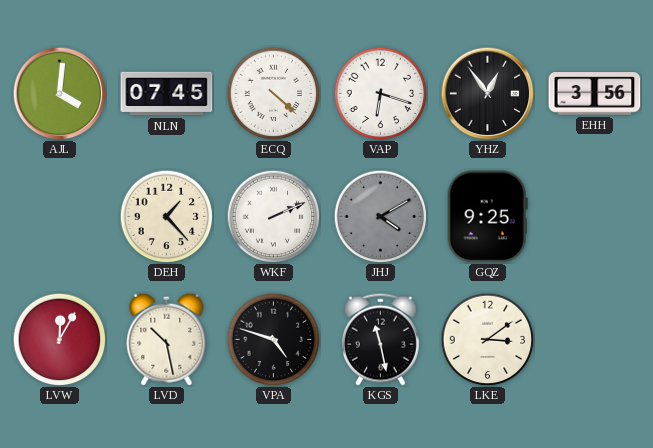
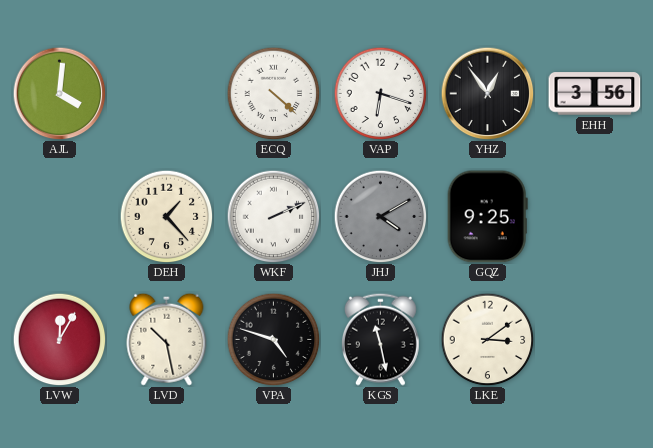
NLN: 07:45 -> none
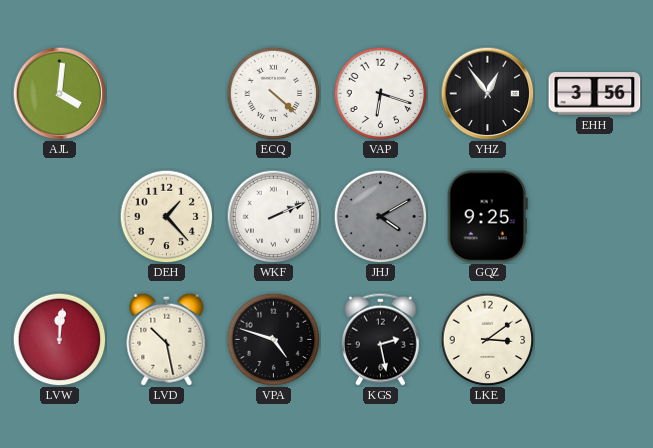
LVW: 12:05 -> 12:01
KGS: 11:28 -> 2:28
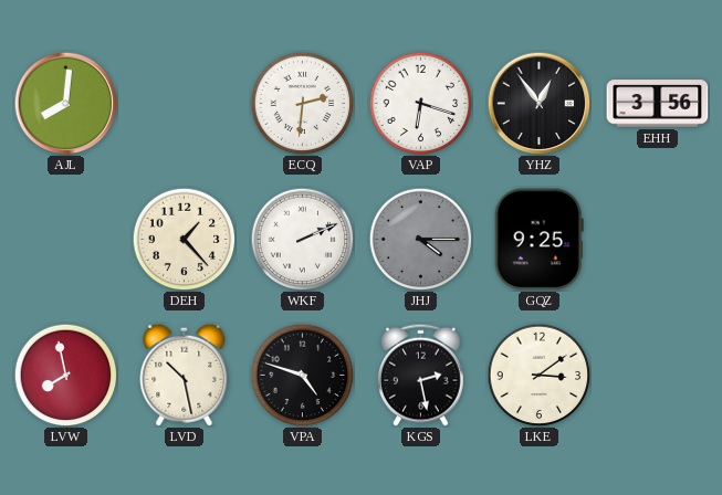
AJL: 4:01 -> 8:01
ECQ: 4:22 -> 2:31
JHJ: 4:10 -> 4:15
LVW: 12:01 -> 7:58
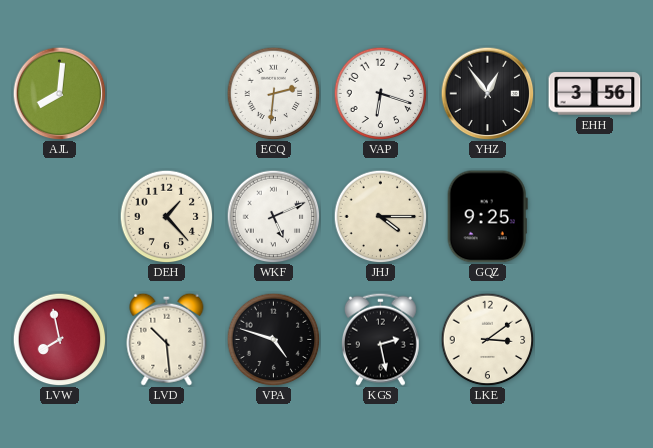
WKF: 2:11 -> 5:11
JHJ dial: grey -> cream
LVD: 10:28 -> 10:29
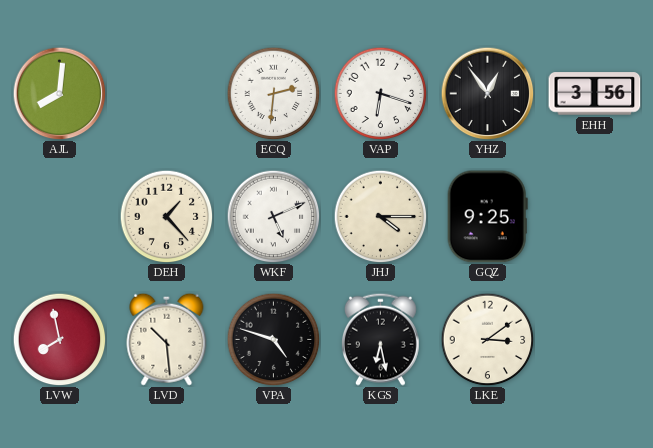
KGS: 2:28 -> 6:28
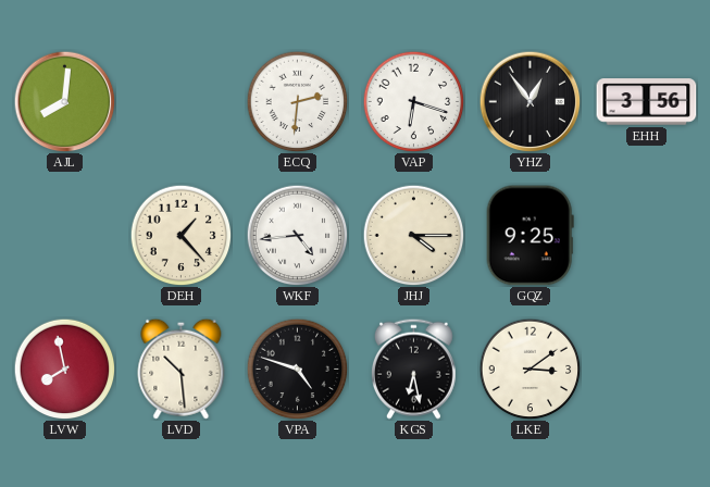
WKF: 5:11 -> 4:44
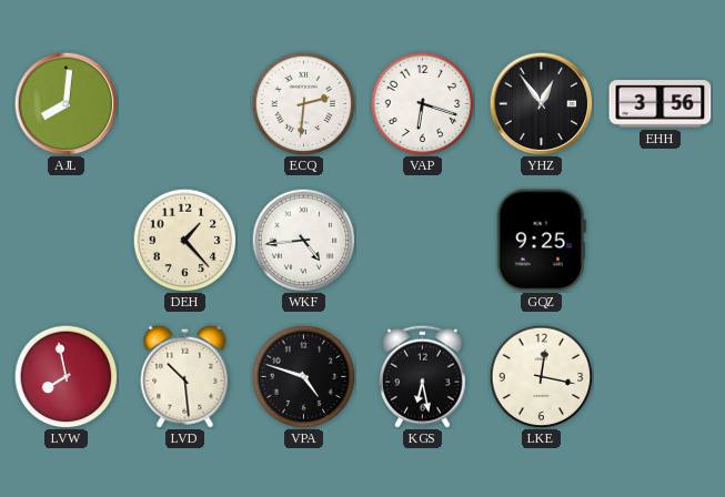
JHJ: 4:15 -> none
LKE: 3:09 -> 12:17
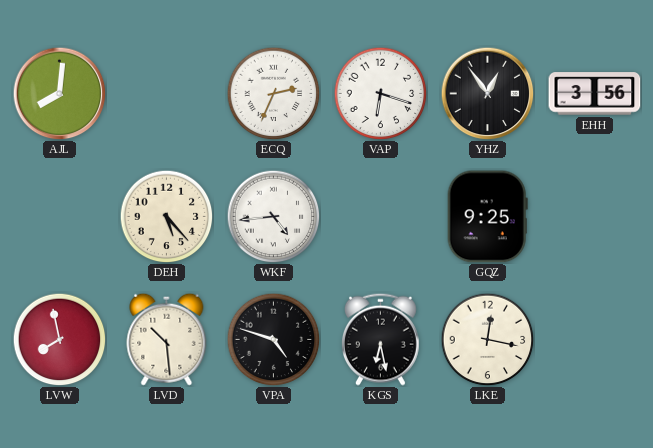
ECQ: 2:31 -> 2:34
DEH: 1:23 -> 5:23
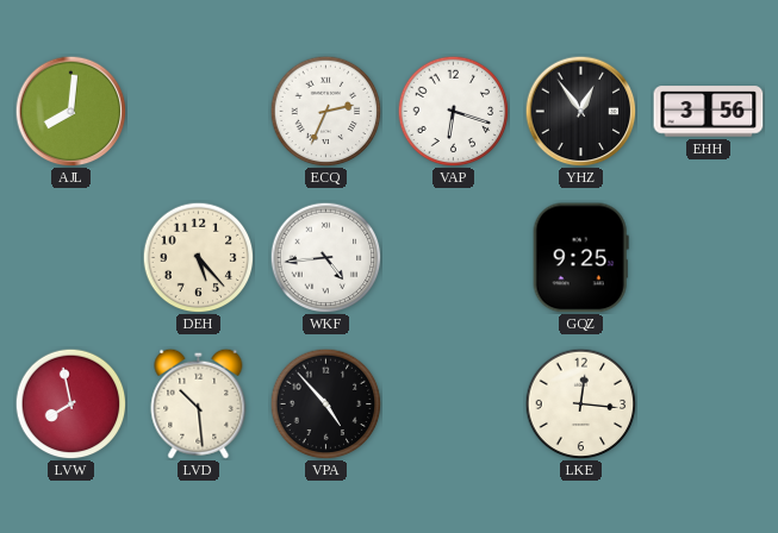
VPA: 4:48 -> 4:53
KGS: 6:28 -> none
LKE: 12:17 -> 12:16
